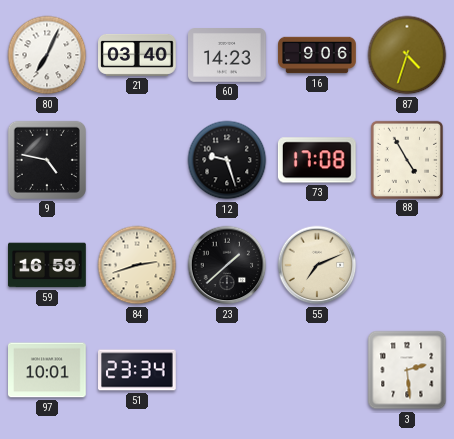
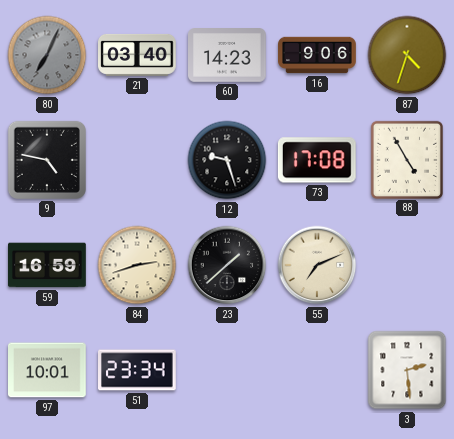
80 dial: white -> grey
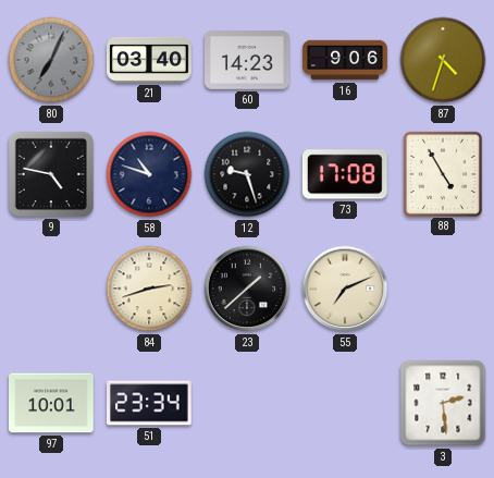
58: none -> 10:48
59: 16:59 -> none
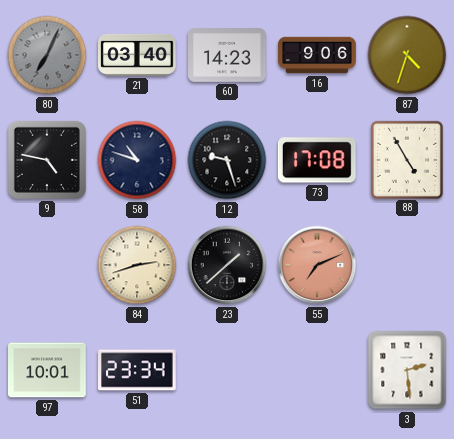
55 dial: cream -> salmon
